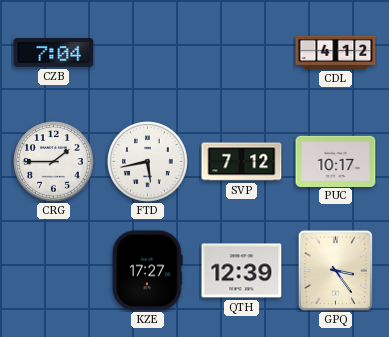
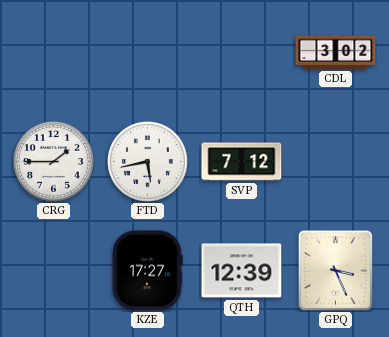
CZB: 7:04 -> none
CDL: 4:12 -> 3:02
PUC: 10:17 -> none
GPQ: 3:24 -> 3:26
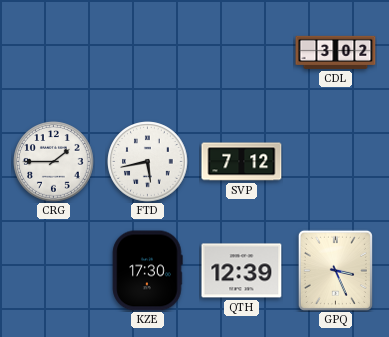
KZE: 17:27 -> 17:30
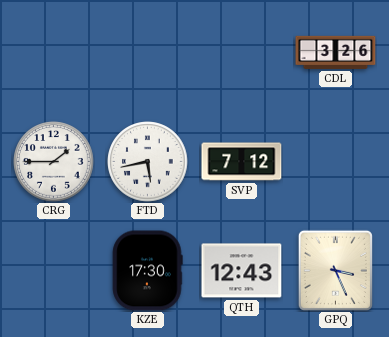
CDL: 3:02 -> 3:26
QTH: 12:39 -> 12:43
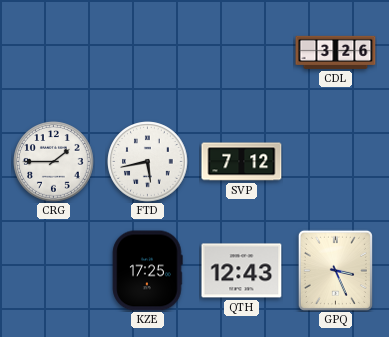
KZE: 17:30 -> 17:25
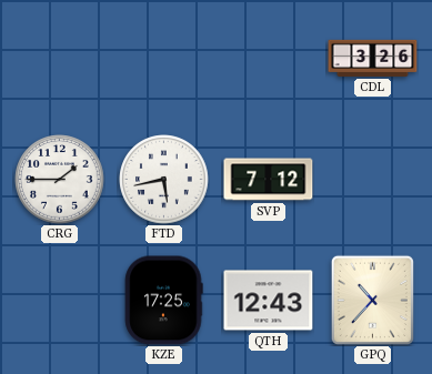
GPQ: 3:26 -> 10:37
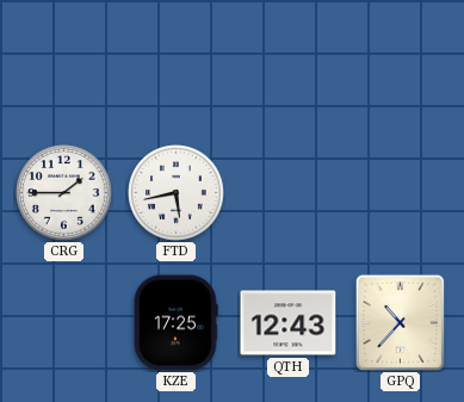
CDL: 3:26 -> none
SVP: 7:12 -> none
